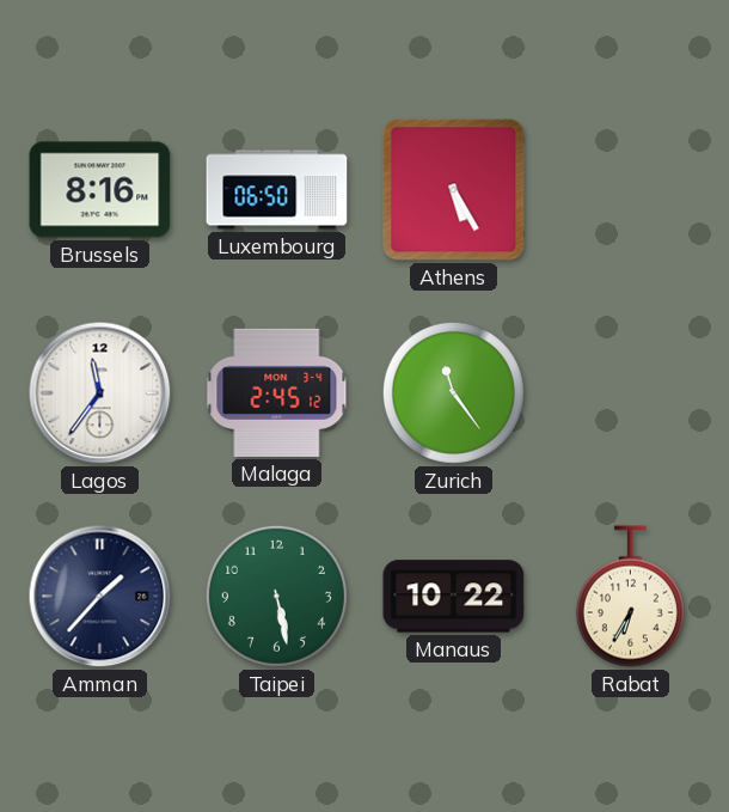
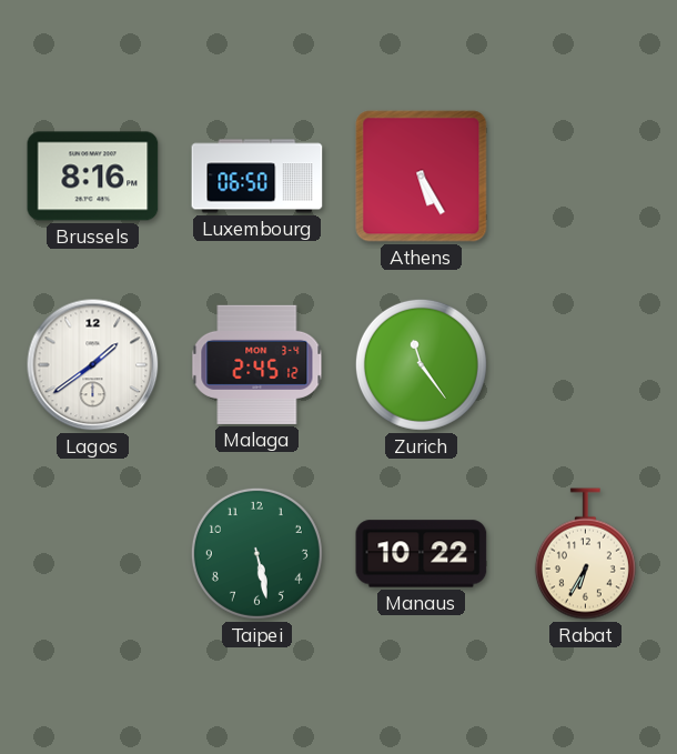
Lagos: 11:36 -> 1:39
Amman: 1:37 -> none
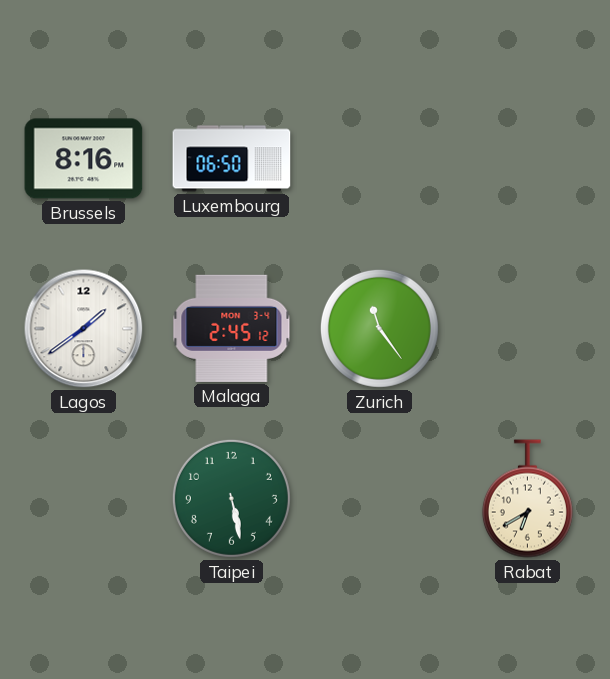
Athens: 5:25 -> none
Manaus: 10:22 -> none
Rabat: 6:35 -> 6:40
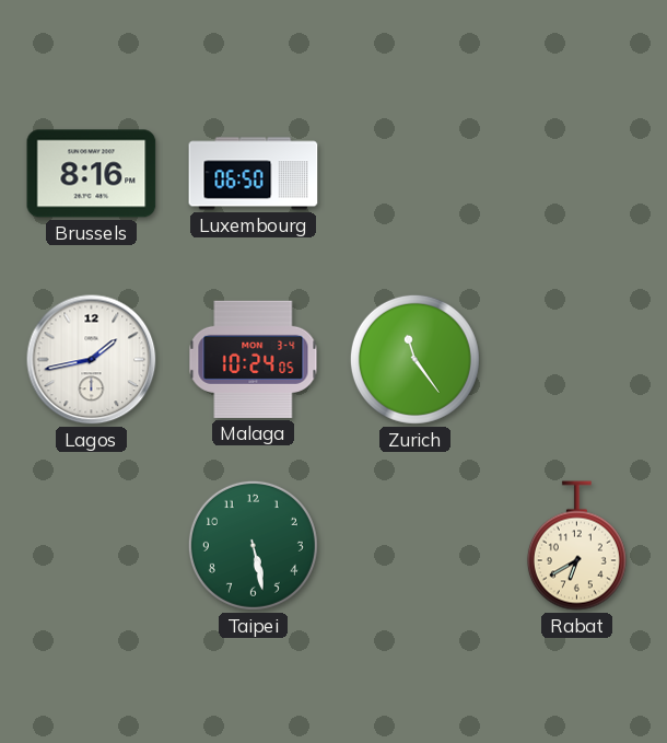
Lagos: 1:39 -> 1:43
Malaga: 2:45 -> 10:24
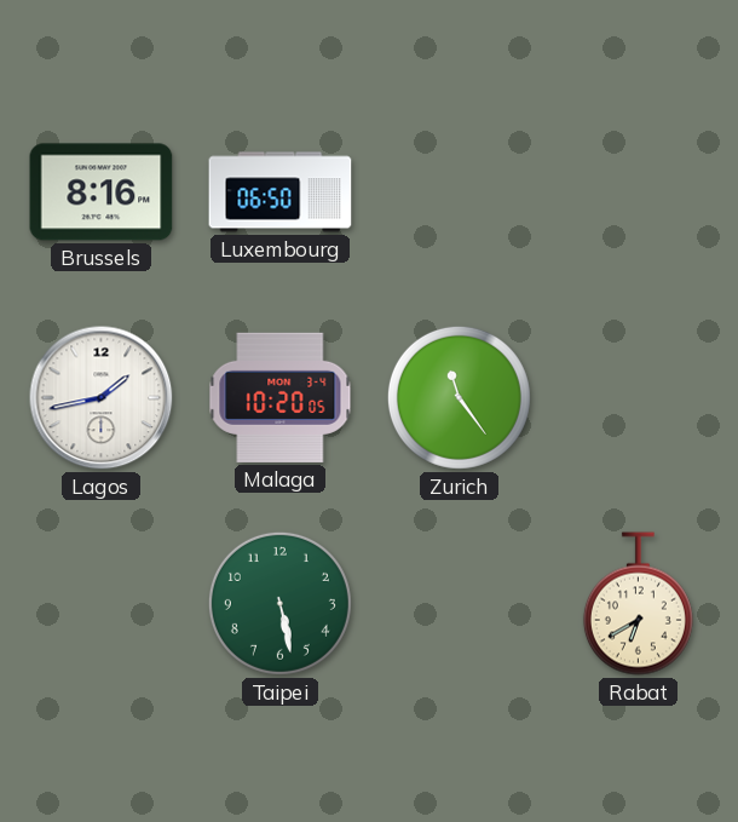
Malaga: 10:24 -> 10:20
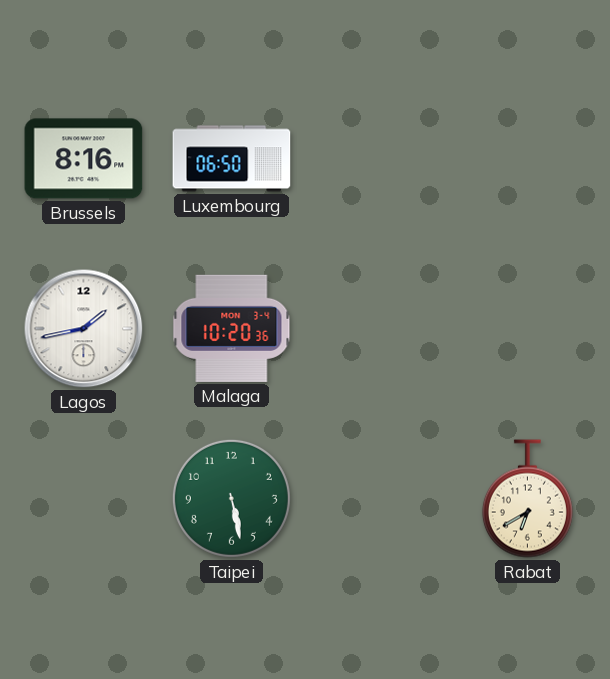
Malaga: 10:20:05 -> 10:20:36
Zurich: 11:24 -> none
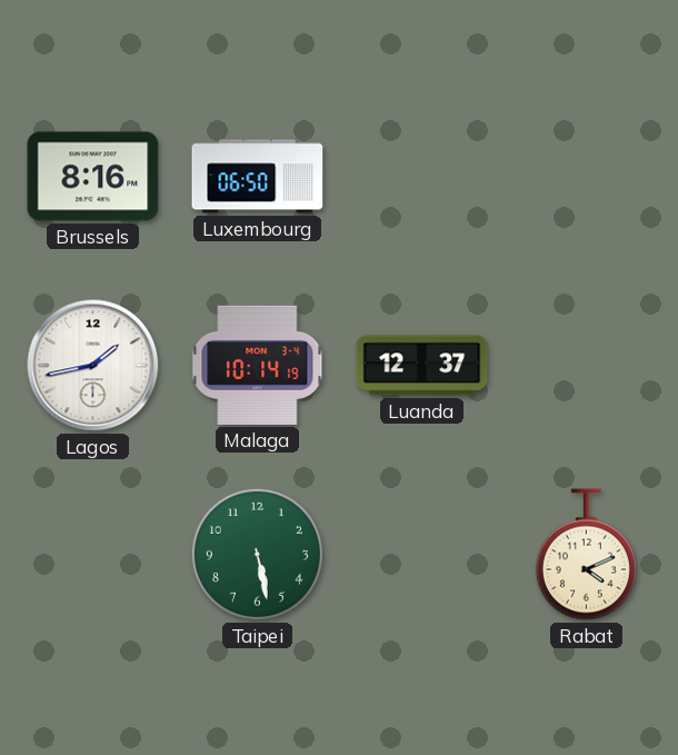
Malaga: 10:20 -> 10:14
Luanda: none -> 12:37
Rabat: 6:40 -> 4:11
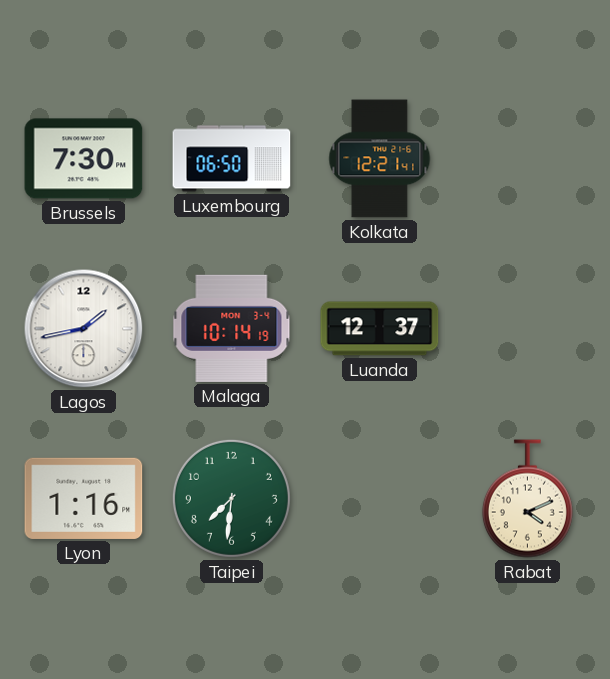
Brussels: 8:16 -> 7:30
Kolkata: none -> 12:21
Lyon: none -> 1:16
Taipei: 5:28 -> 7:31
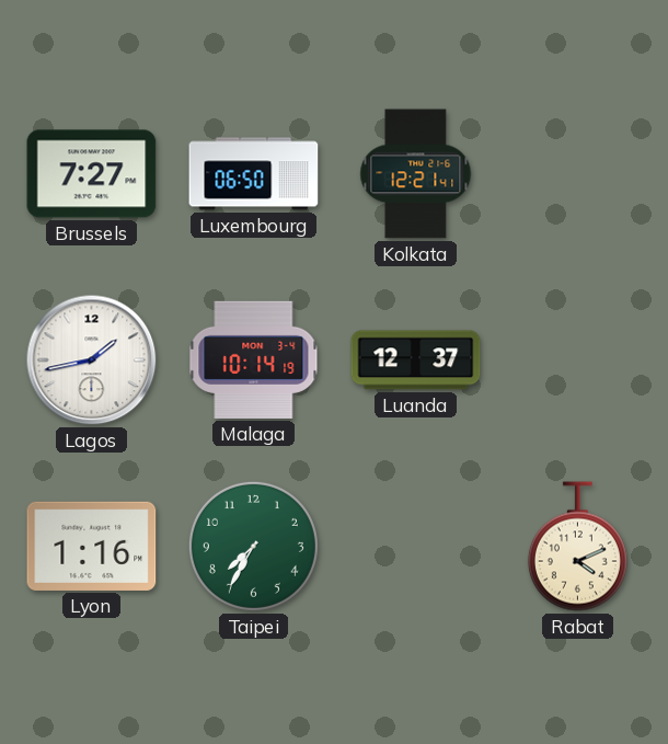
Brussels: 7:30 -> 7:27
Taipei: 7:31 -> 7:35
